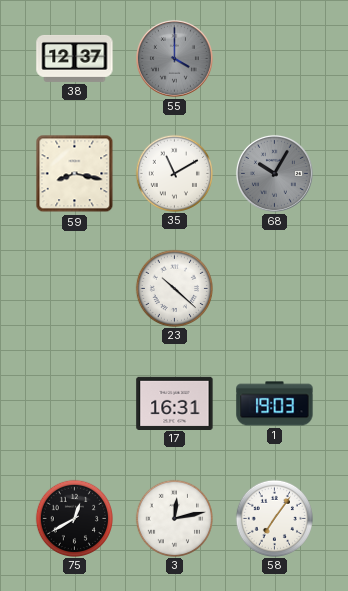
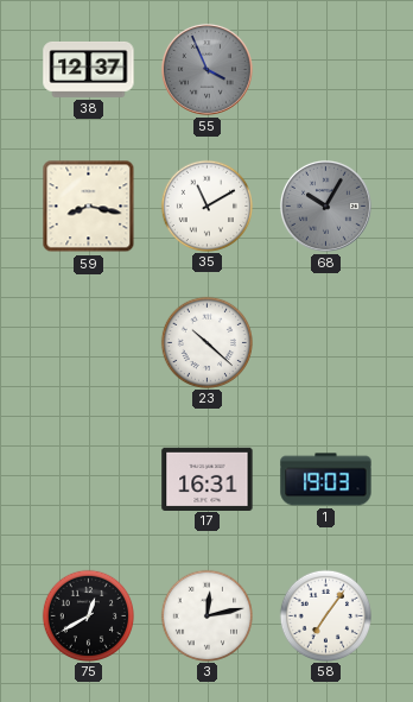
55: 4:00 -> 3:56
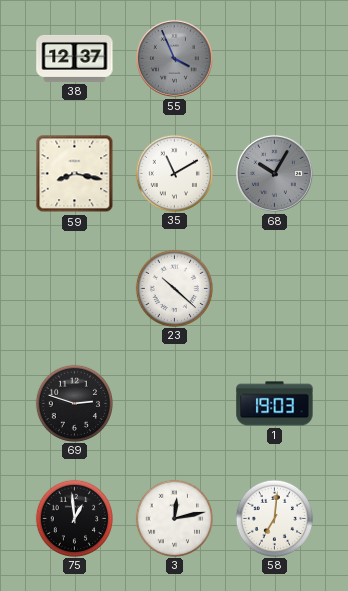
69: none -> 2:48
17: 16:31 -> none
75: 12:40 -> 12:59
58: 7:06 -> 7:01
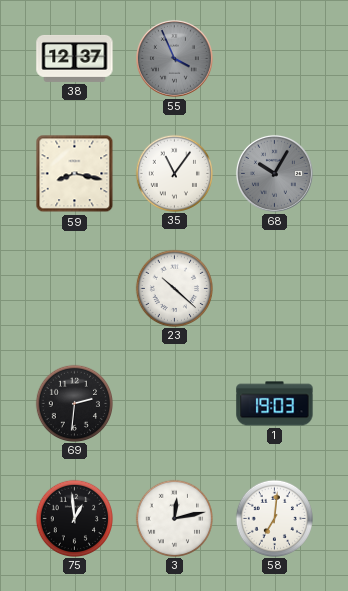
35: 11:10 -> 11:06
69: 2:48 -> 2:31
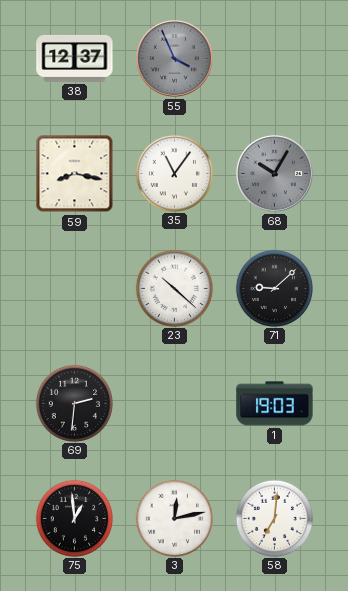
71: none -> 9:08
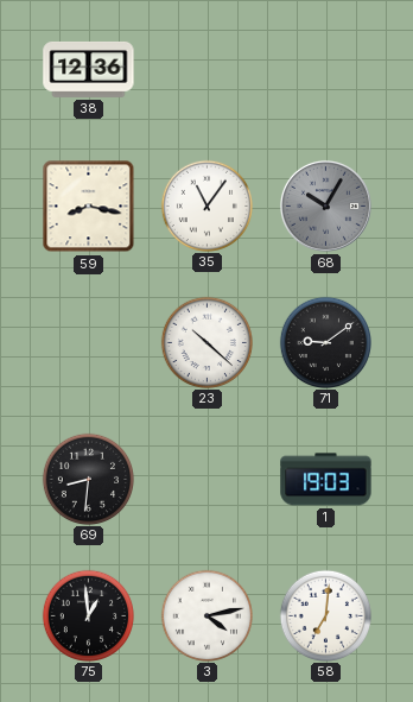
38: 12:37 -> 12:36
55: 3:56 -> none
71: 9:08 -> 9:09
69: 2:31 -> 8:31
3: 12:13 -> 4:13
